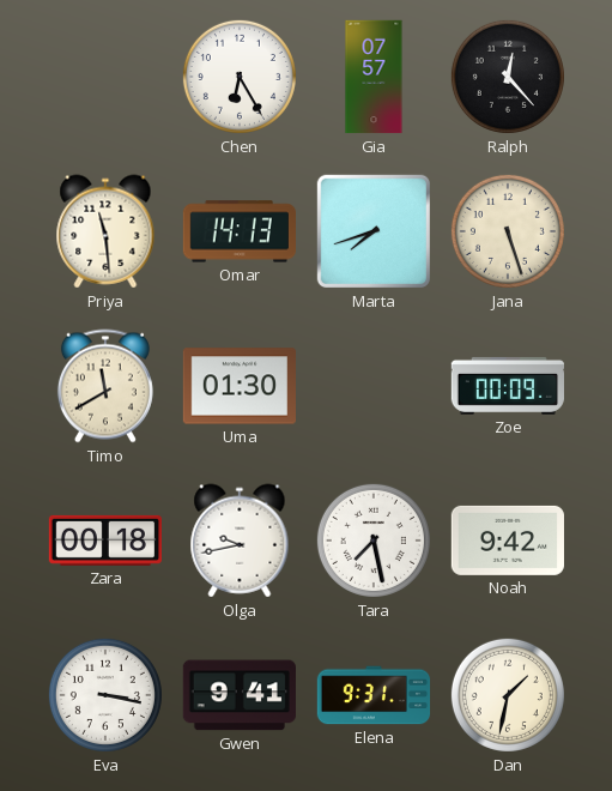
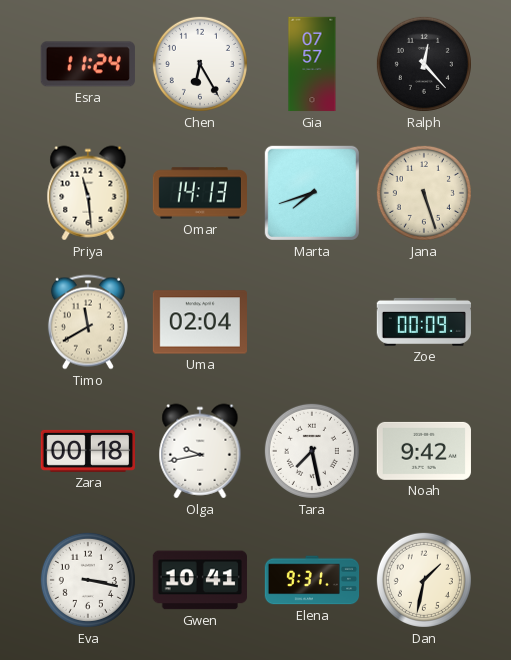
Esra: none -> 11:24
Uma: 01:30 -> 02:04
Gwen: 9:41 -> 10:41
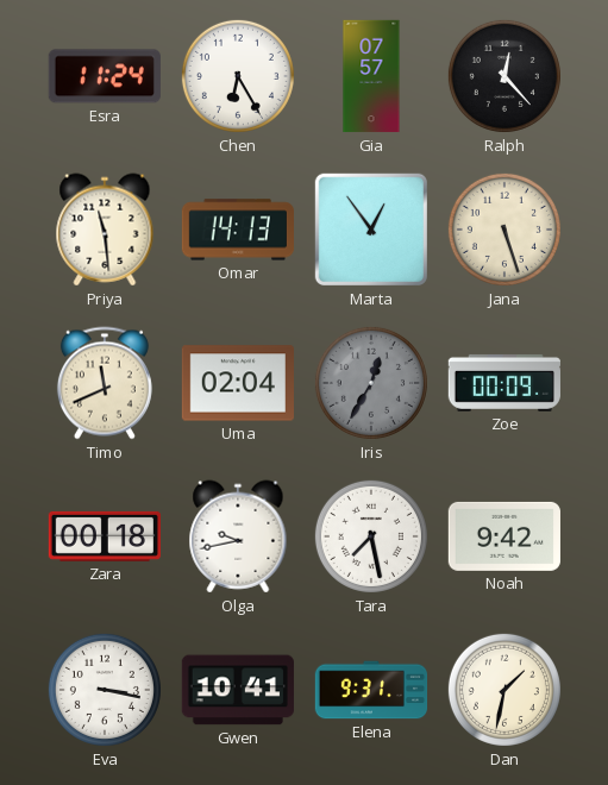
Marta: 7:42 -> 12:54
Timo: 11:40 -> 11:41
Iris: none -> 12:35
